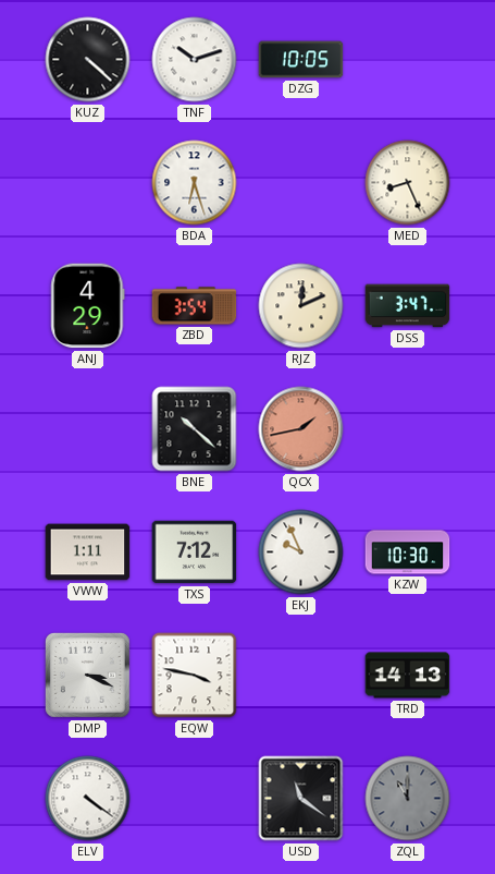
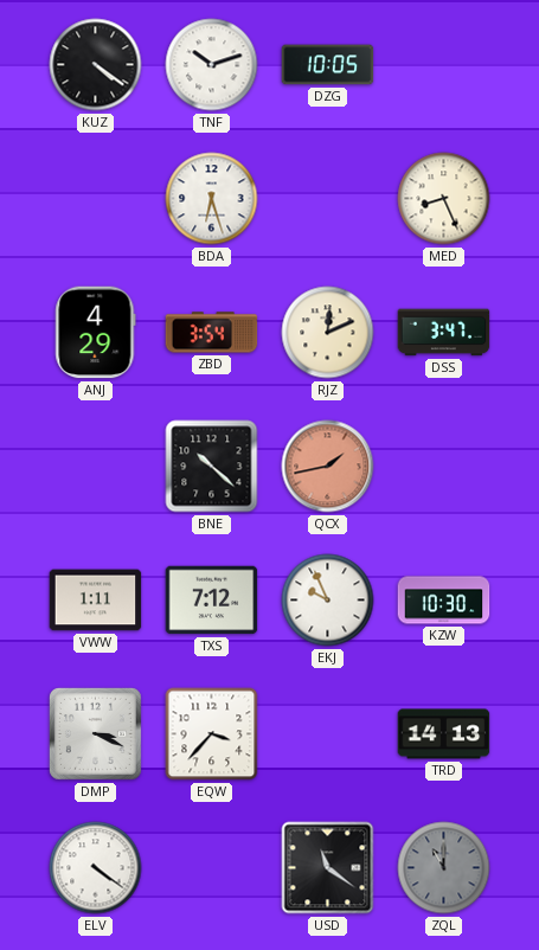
KUZ: 4:22 -> 4:21
EQW: 3:47 -> 3:37
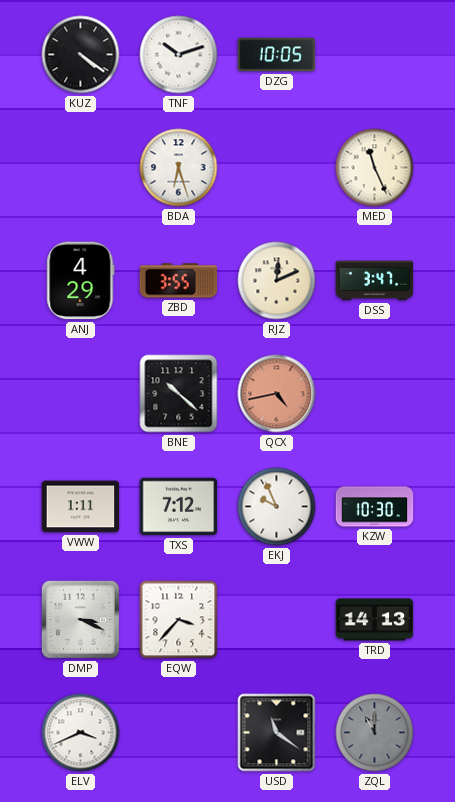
MED: 8:26 -> 11:26
ZBD: 3:54 -> 3:55
QCX: 1:43 -> 4:43
ELV: 4:21 -> 3:41
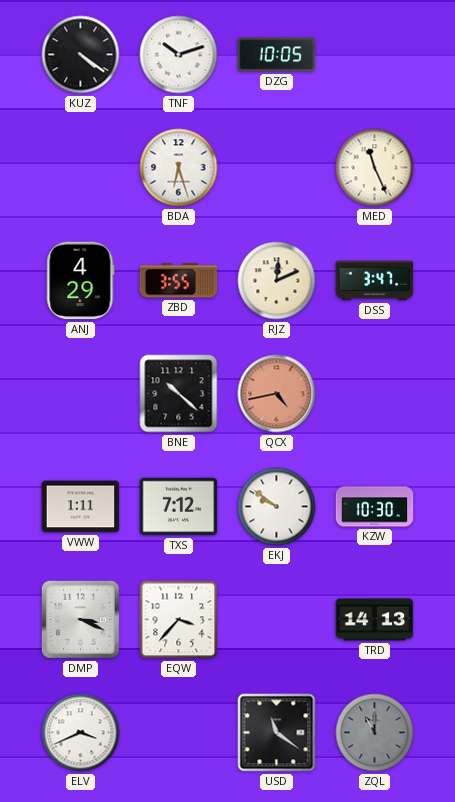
EKJ: 9:56 -> 9:51
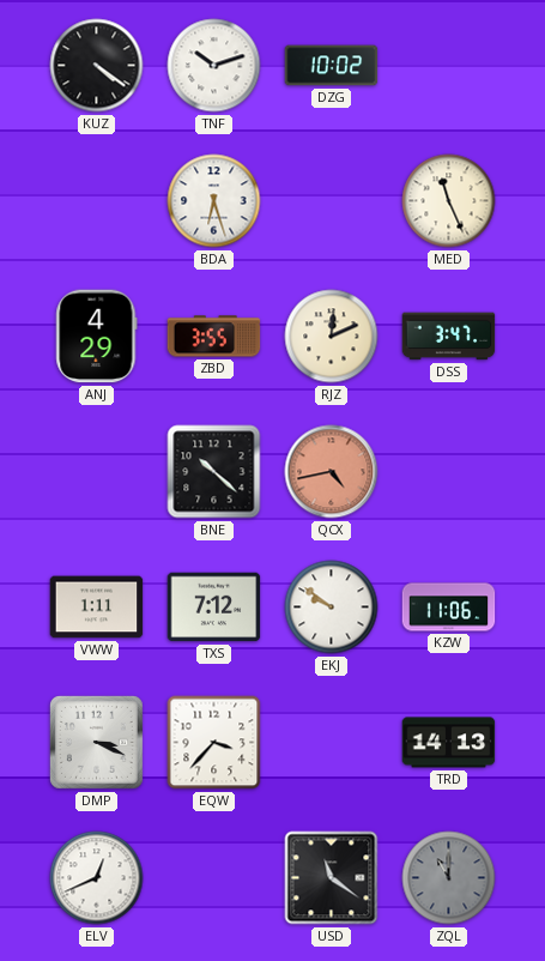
DZG: 10:05 -> 10:02
KZW: 10:30 -> 11:06
ELV: 3:41 -> 12:41
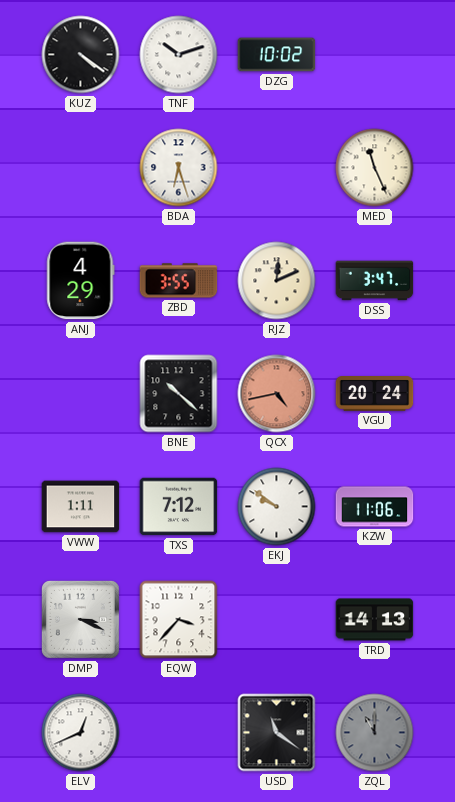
VGU: none -> 20:24
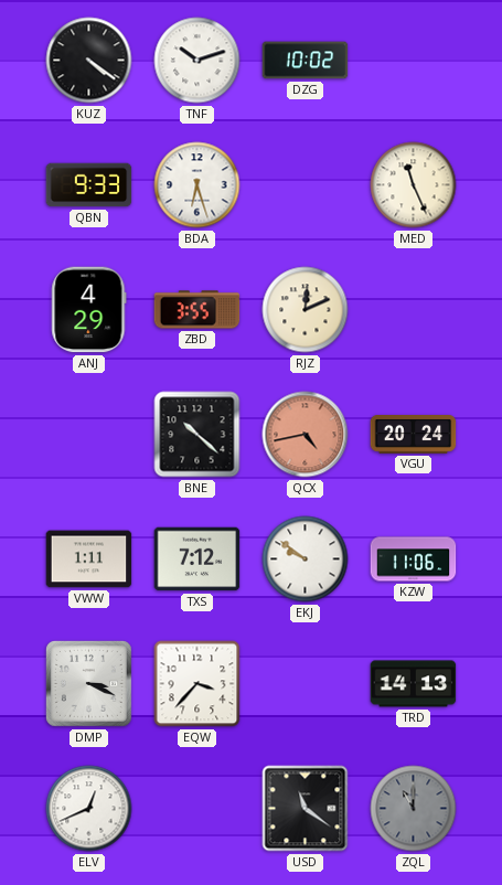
QBN: none -> 9:33
DSS: 3:47 -> none
